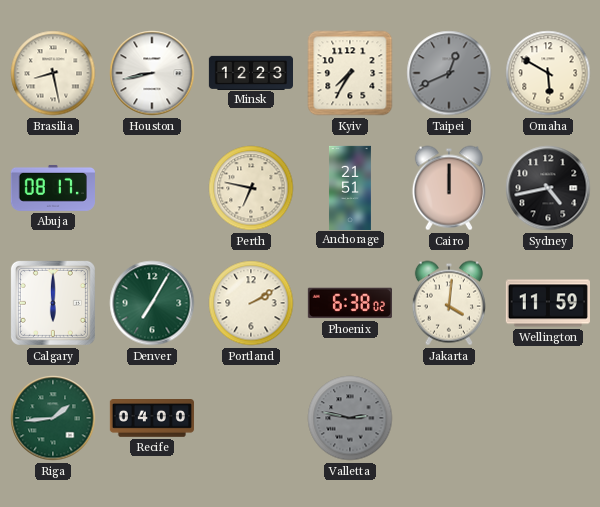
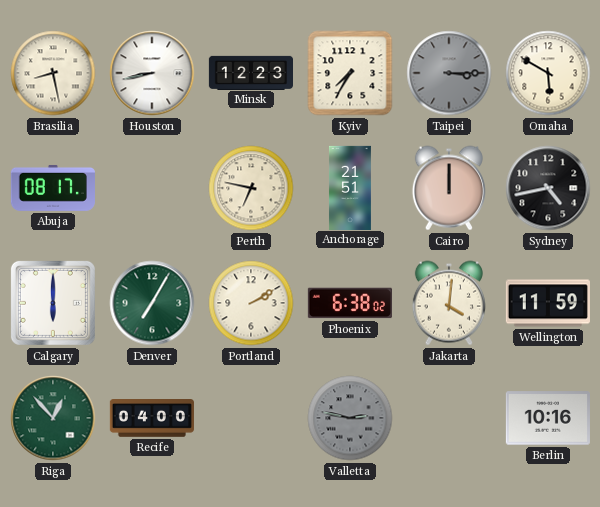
Taipei: 12:41 -> 3:15
Riga: 1:44 -> 12:53
Berlin: none -> 10:16
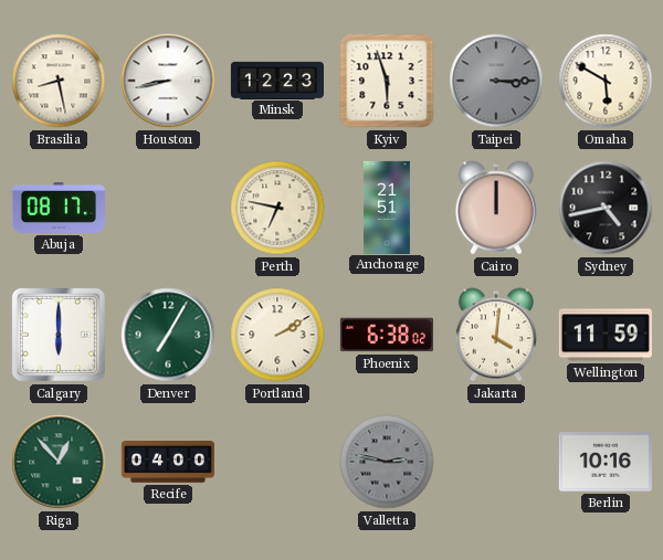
Kyiv: 7:35 -> 5:57
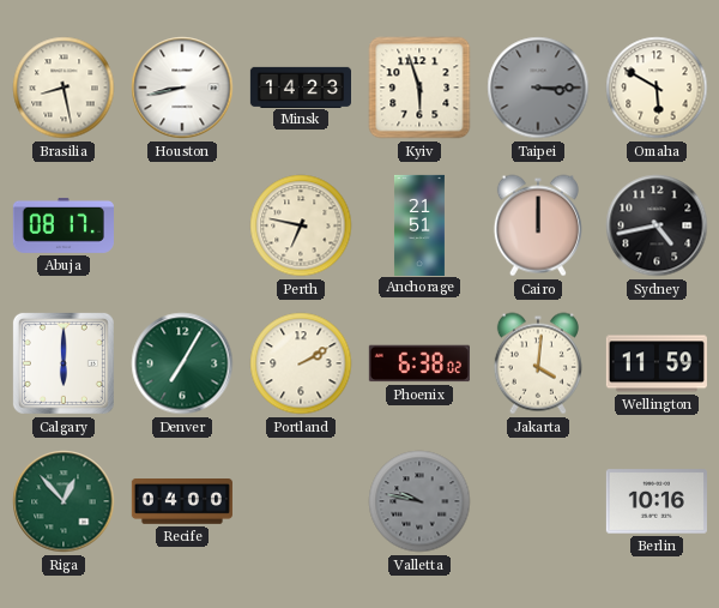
Minsk: 12:23 -> 14:23
Valletta: 2:47 -> 9:47
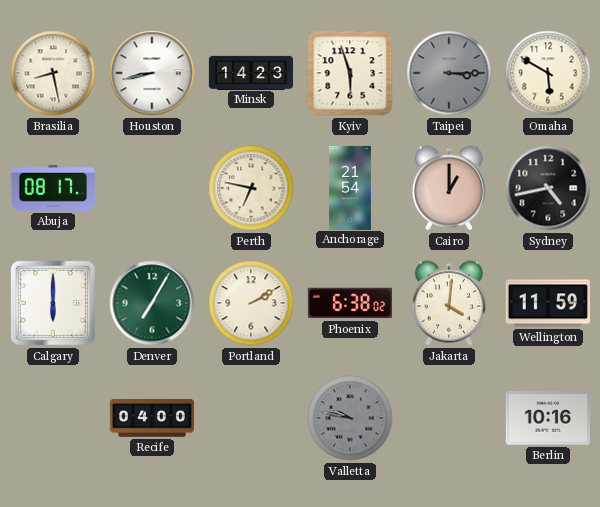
Anchorage: 21:51 -> 21:54
Cairo: 12:00 -> 1:00
Riga: 12:53 -> none
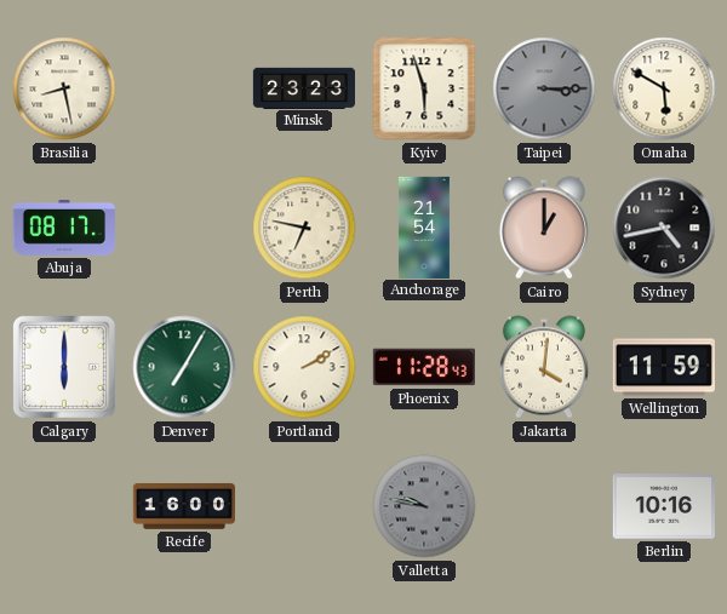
Houston: 8:43 -> none
Minsk: 14:23 -> 23:23
Phoenix: 6:38 -> 11:28
Recife: 04:00 -> 16:00
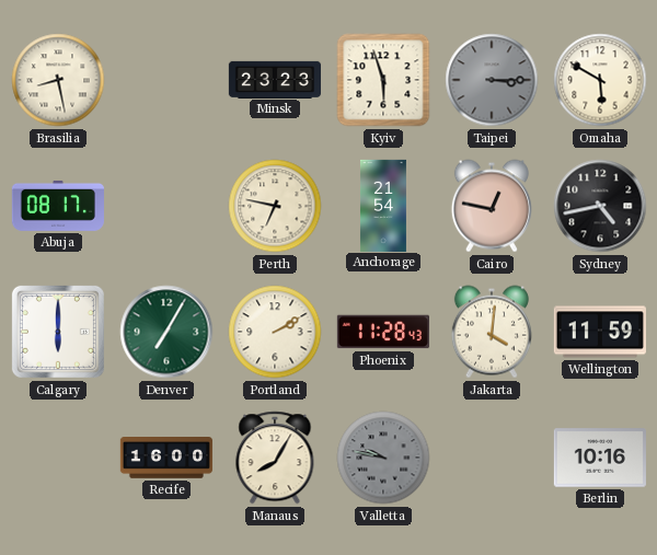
Cairo: 1:00 -> 12:47
Manaus: none -> 8:05
